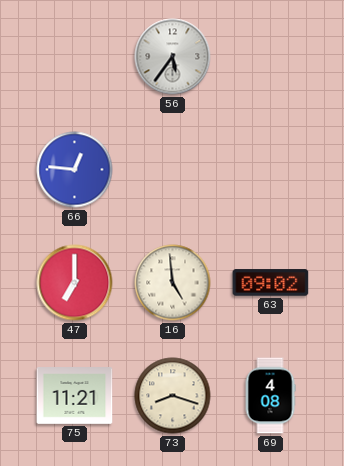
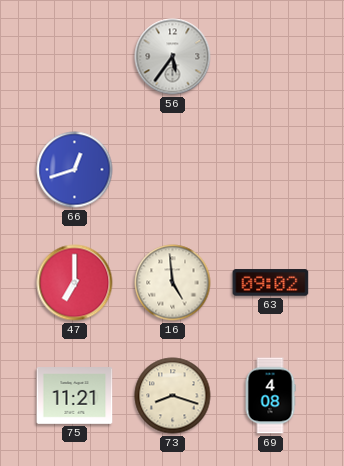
66: 12:46 -> 12:42
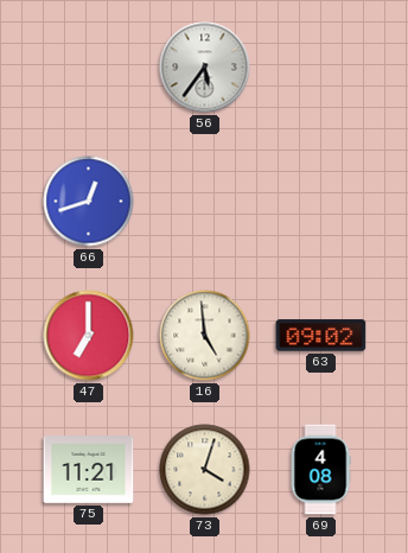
73: 8:18 -> 4:03
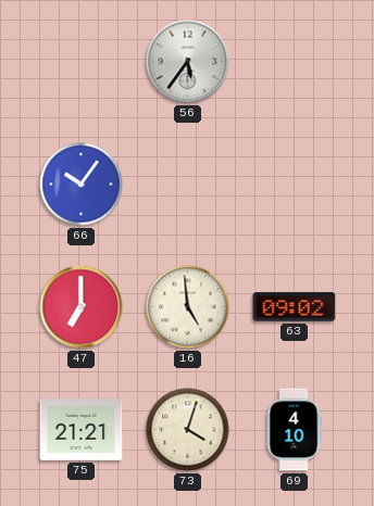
66: 12:42 -> 10:06
75: 11:21 -> 21:21
69: 4:08 -> 4:10
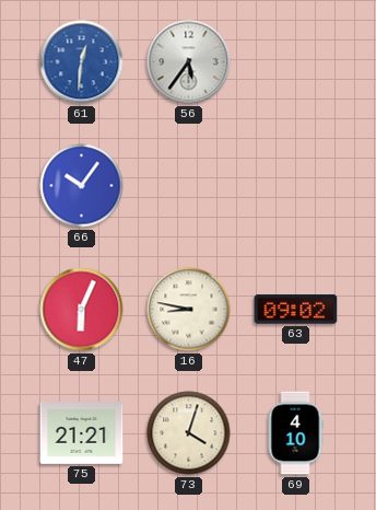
61: none -> 12:31
47: 7:00 -> 6:04
16: 4:59 -> 8:47
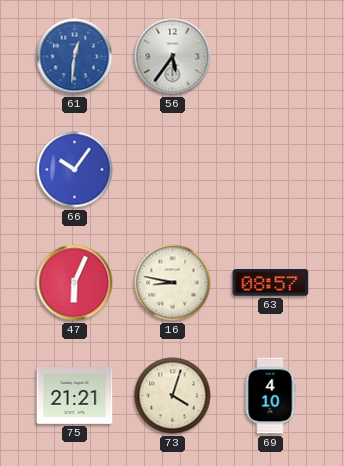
63: 09:02 -> 08:57
